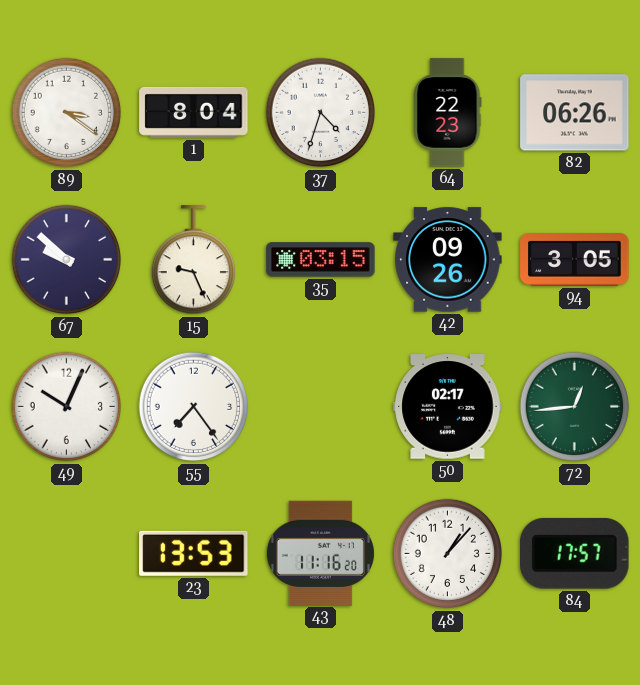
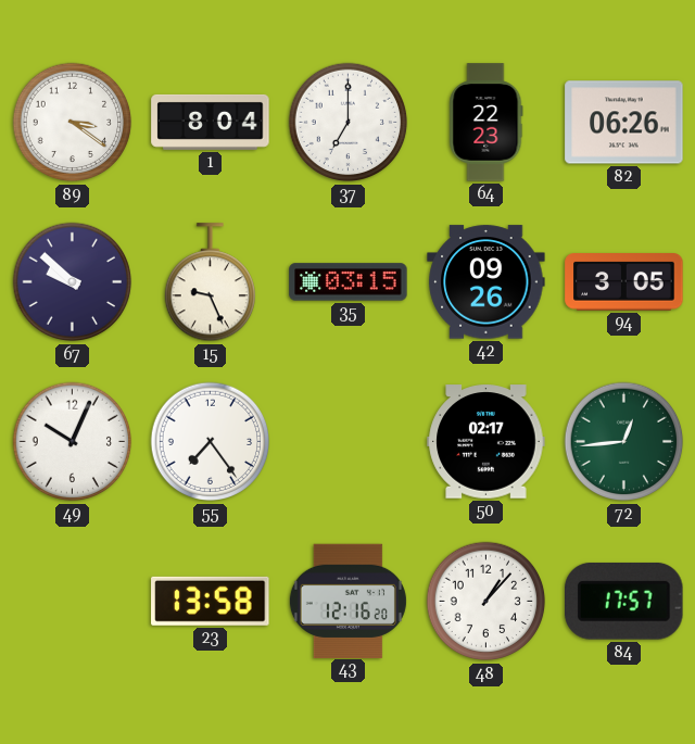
37: 4:33 -> 7:00
23: 13:53 -> 13:58
43: 11:16 -> 12:16
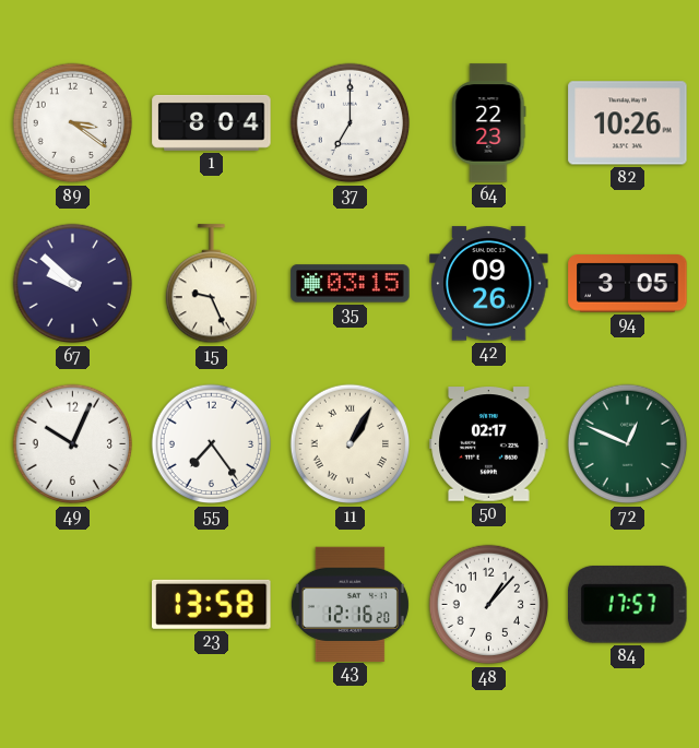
82: 06:26 -> 10:26
11: none -> 1:05
72: 12:44 -> 12:49
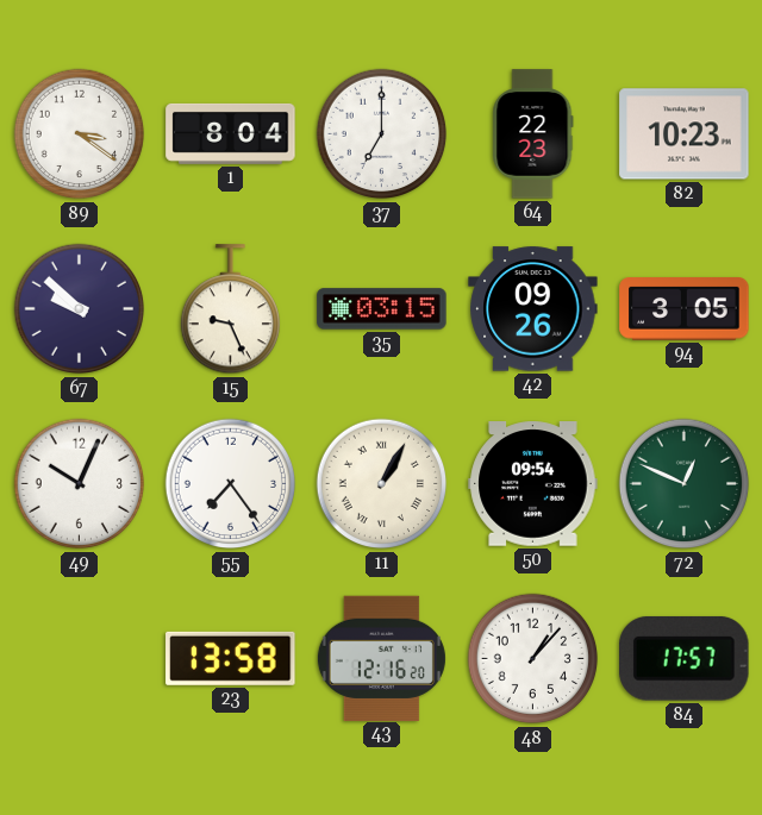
82: 10:26 -> 10:23
50: 02:17 -> 09:54
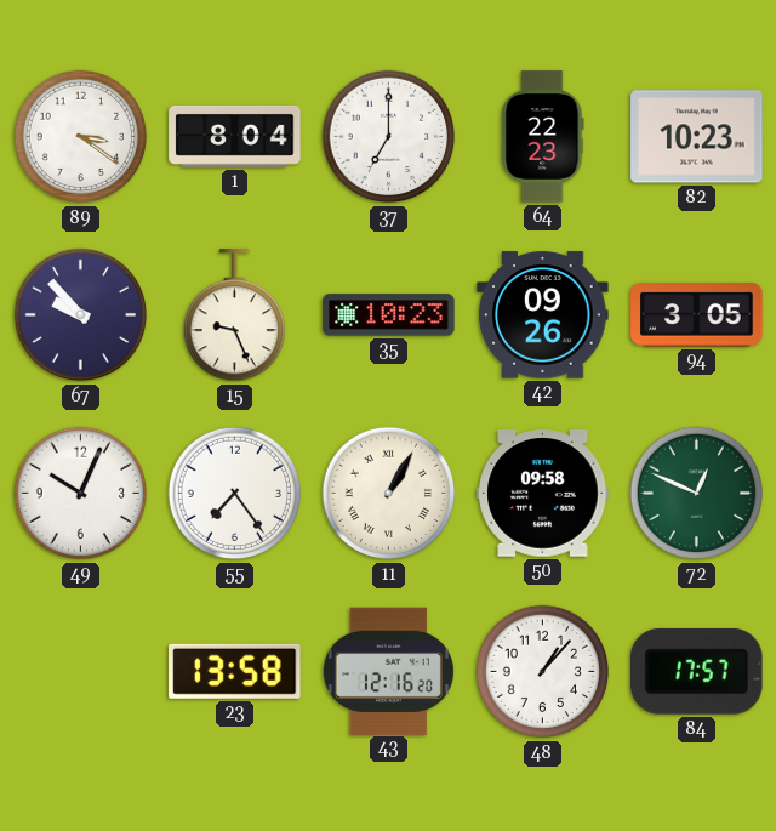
67: 9:52 -> 9:53
35: 03:15 -> 10:23
50: 09:54 -> 09:58
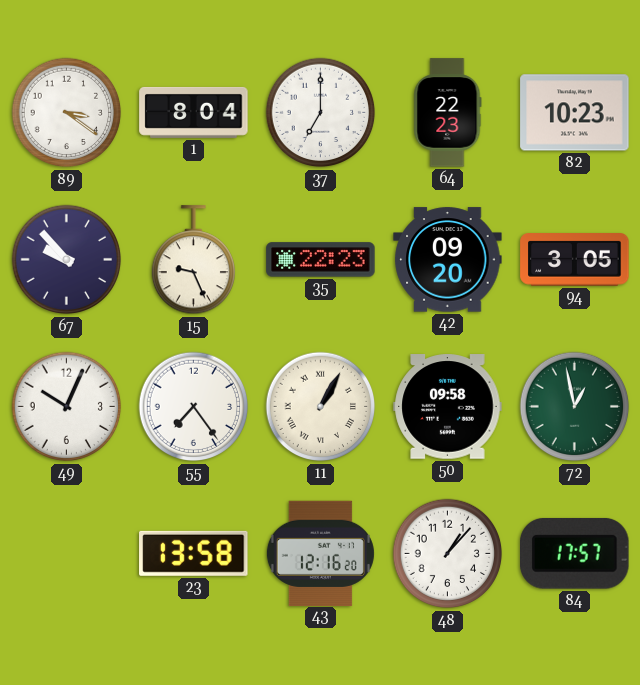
35: 10:23 -> 22:23
42: 09:26 -> 09:20
72: 12:49 -> 12:58
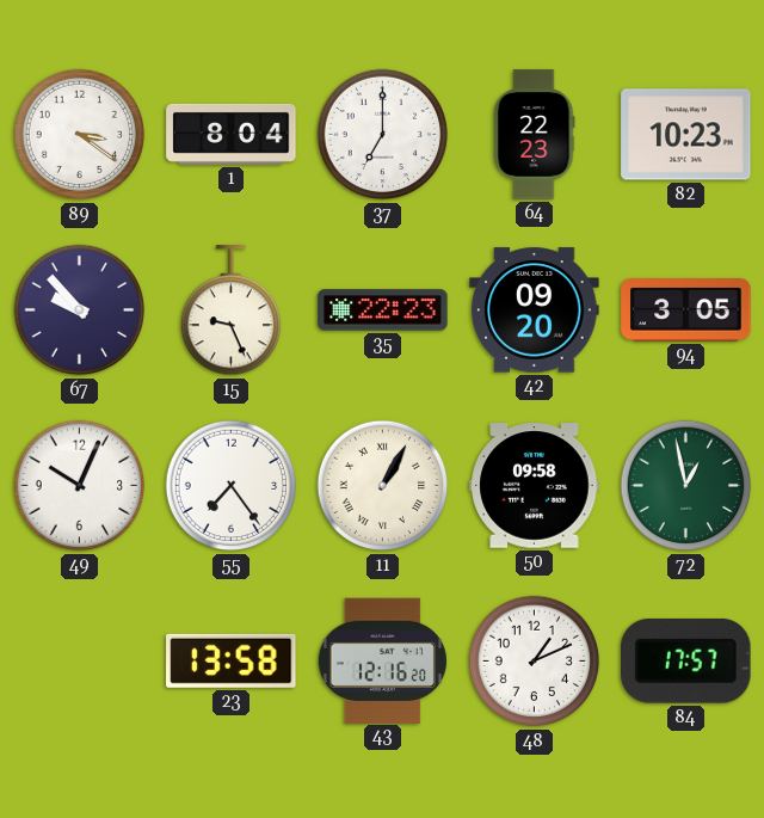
48: 1:07 -> 1:11
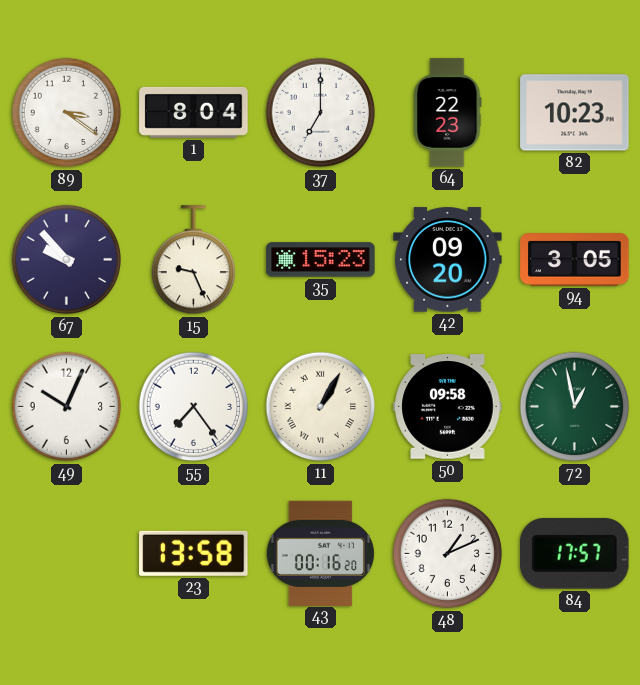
35: 22:23 -> 15:23
43: 12:16 -> 00:16
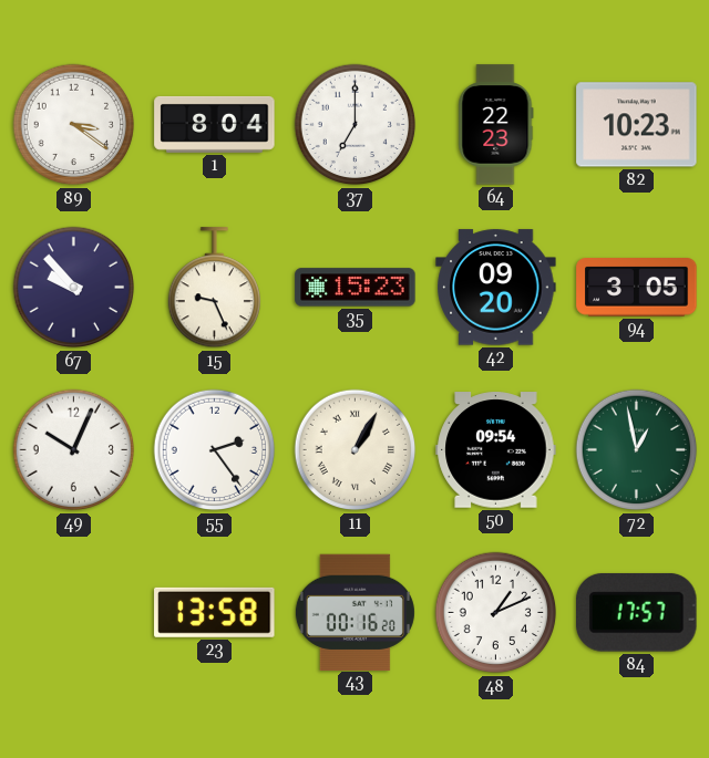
55: 7:24 -> 2:24
50: 09:58 -> 09:54
